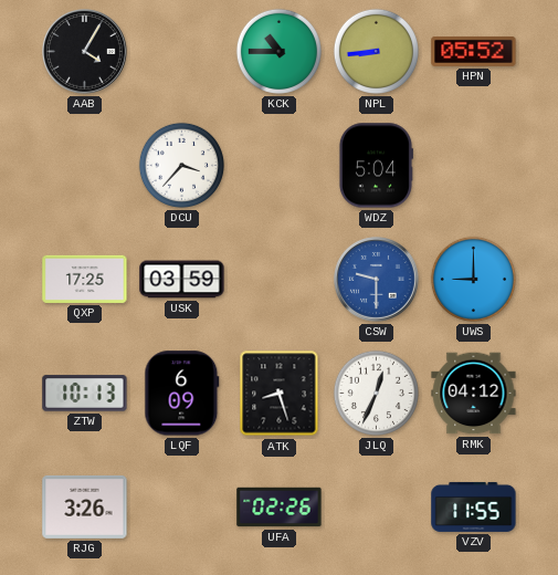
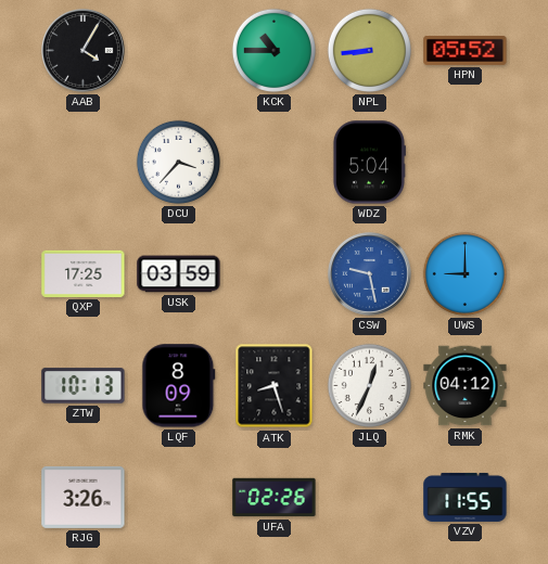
CSW: 9:30 -> 9:28
LQF: 6:09 -> 8:09
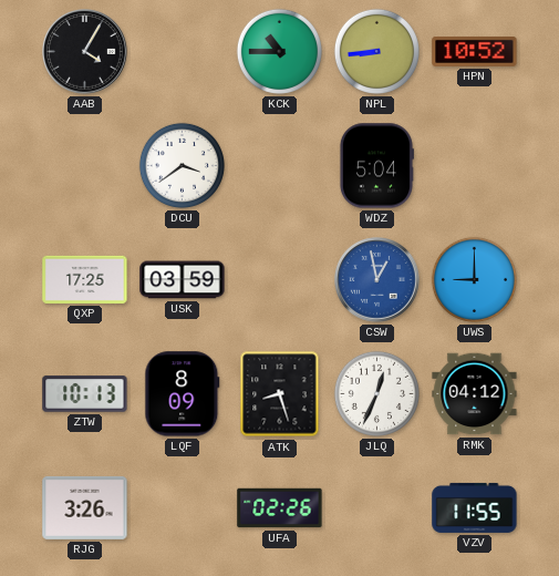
HPN: 05:52 -> 10:52
DCU: 3:37 -> 3:39
CSW: 9:28 -> 12:58
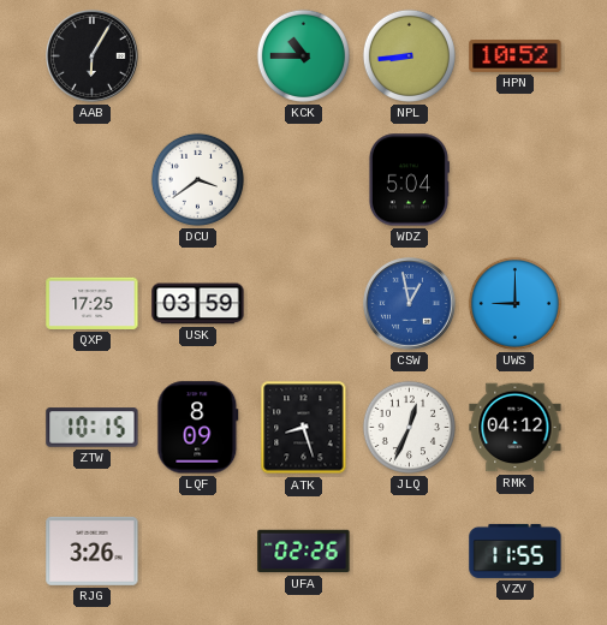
AAB: 4:05 -> 6:05
ZTW: 10:13 -> 10:15
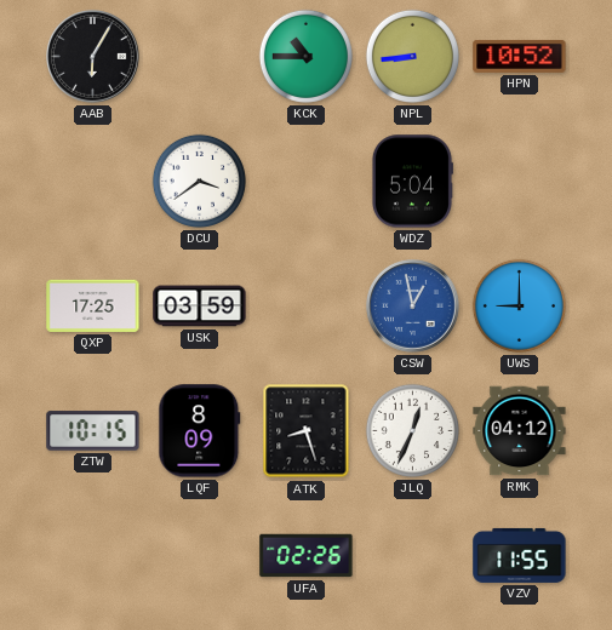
RJG: 3:26 -> none
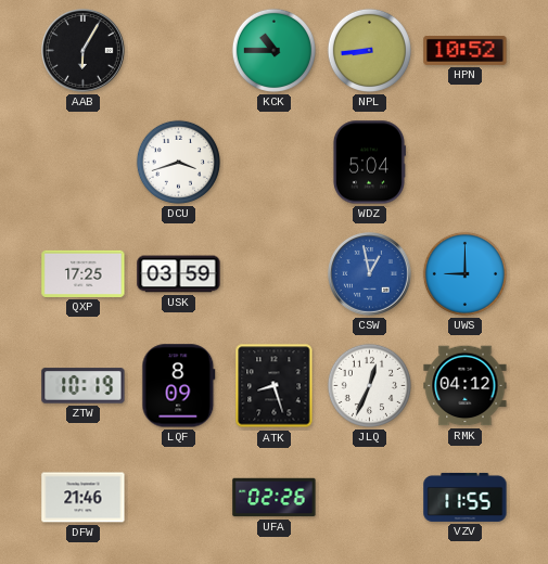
DCU: 3:39 -> 3:42
ZTW: 10:15 -> 10:19
DFW: none -> 21:46
